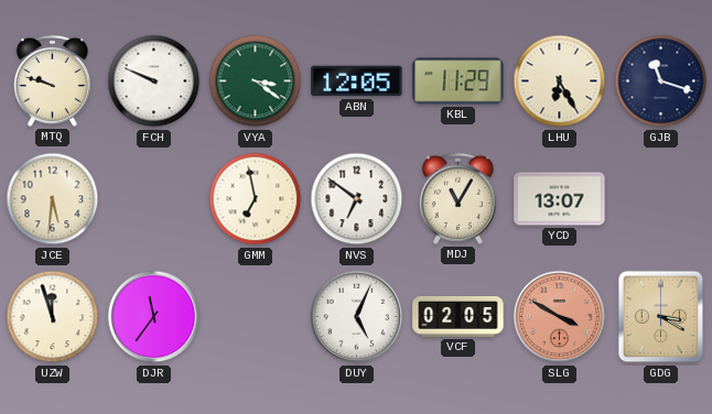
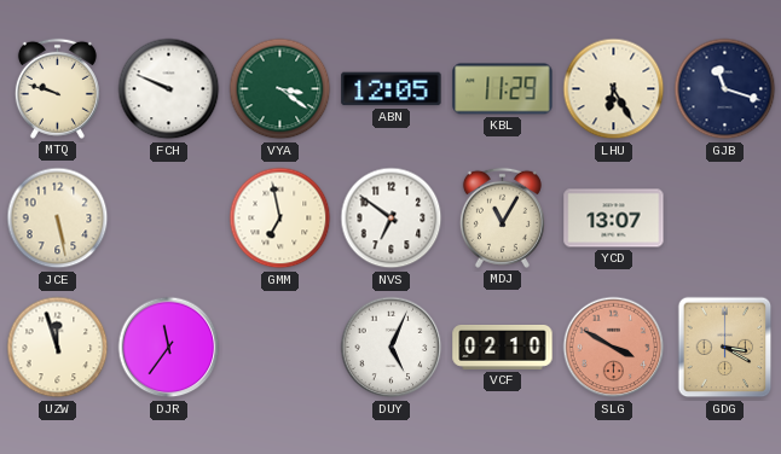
JCE: 5:31 -> 5:28
VCF: 02:05 -> 02:10
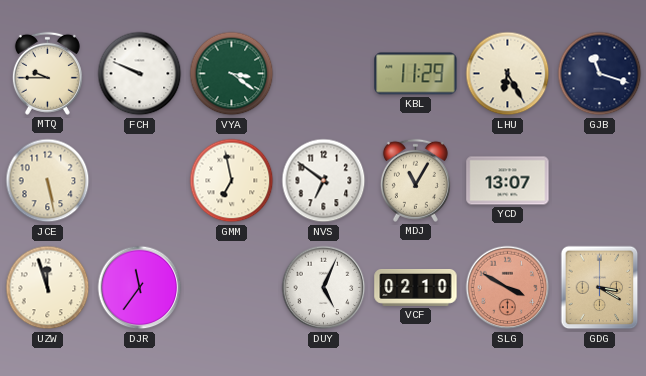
MTQ: 9:48 -> 9:45
ABN: 12:05 -> none
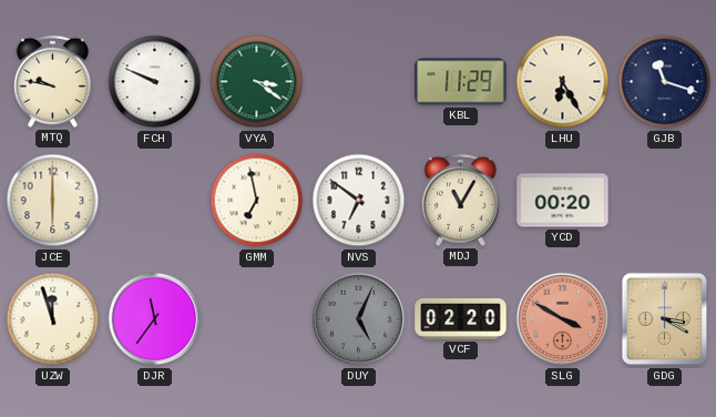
MTQ: 9:45 -> 9:47
JCE: 5:28 -> 6:00
YCD: 13:07 -> 00:20
DUY dial: white -> grey
VCF: 02:10 -> 02:20
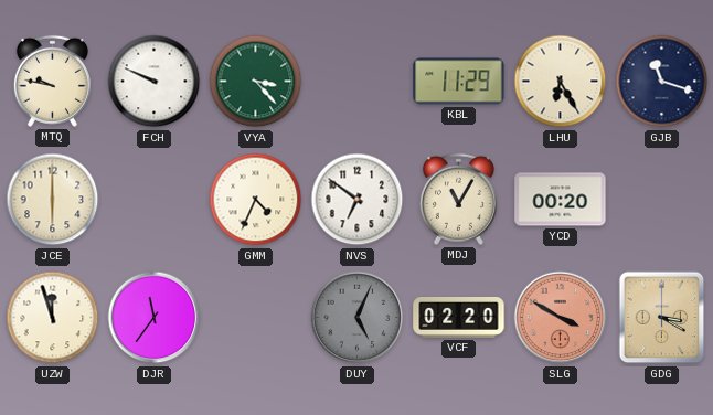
VYA: 3:21 -> 3:23
GMM: 6:58 -> 4:34
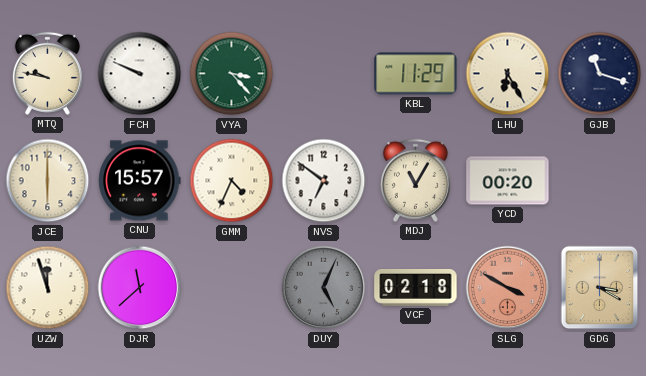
CNU: none -> 15:57
DJR: 11:36 -> 11:38
VCF: 02:20 -> 02:18
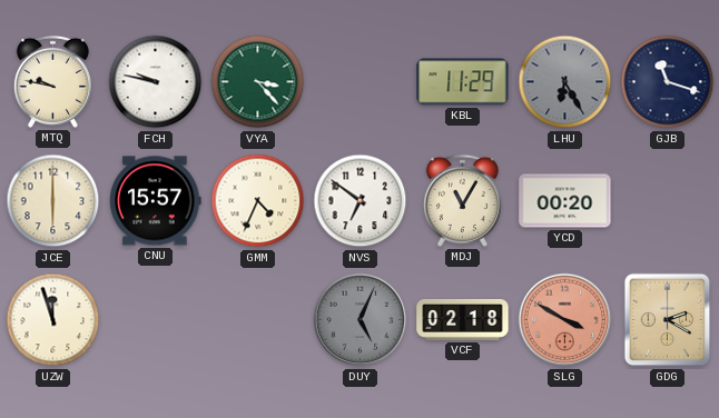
FCH: 9:49 -> 9:47
LHU dial: cream -> grey
DJR: 11:38 -> none
GDG: 3:20 -> 2:20
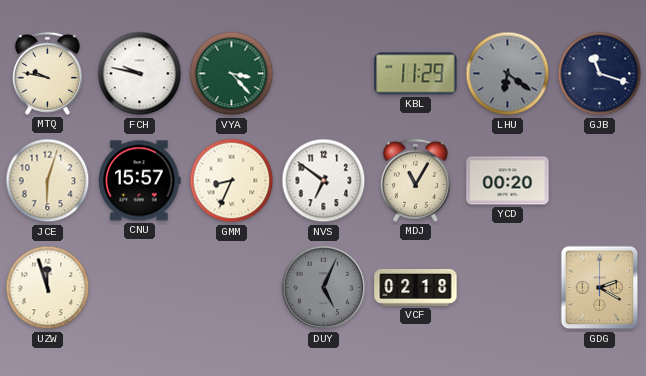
LHU: 6:25 -> 6:21
JCE: 6:00 -> 6:03
GMM: 4:34 -> 8:34
SLG: 3:50 -> none
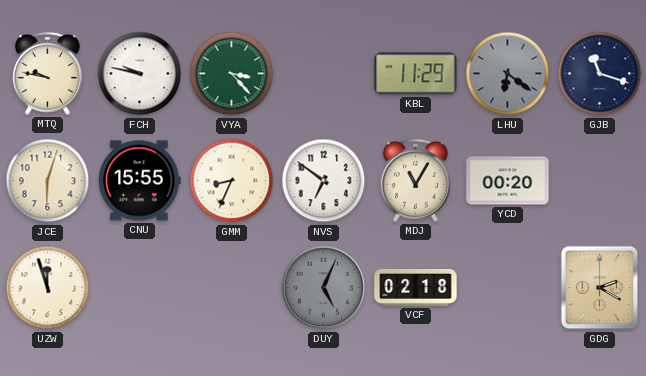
CNU: 15:57 -> 15:55
